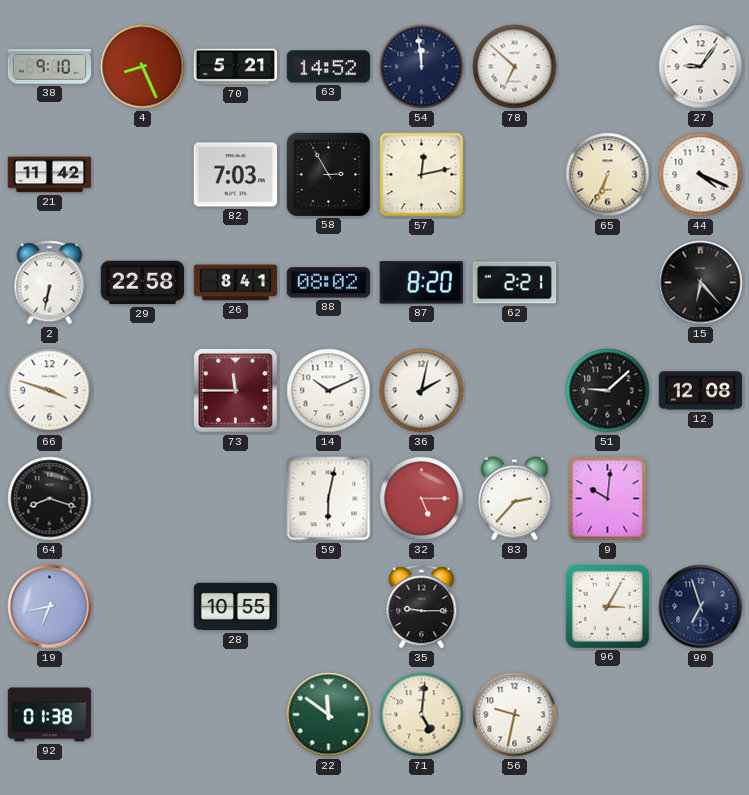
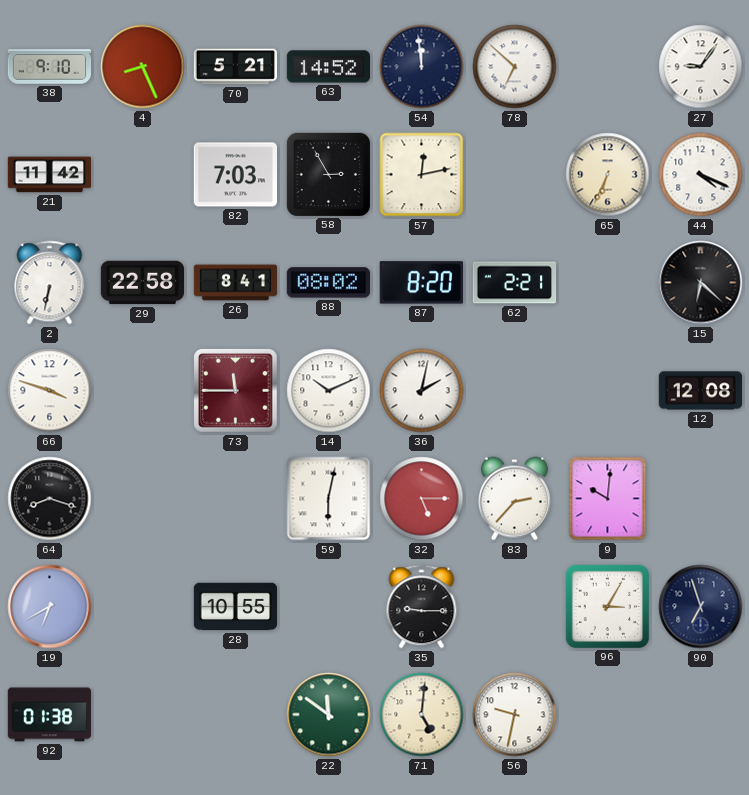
15: 6:23 -> 6:22
51: 9:08 -> none
19: 6:43 -> 6:40
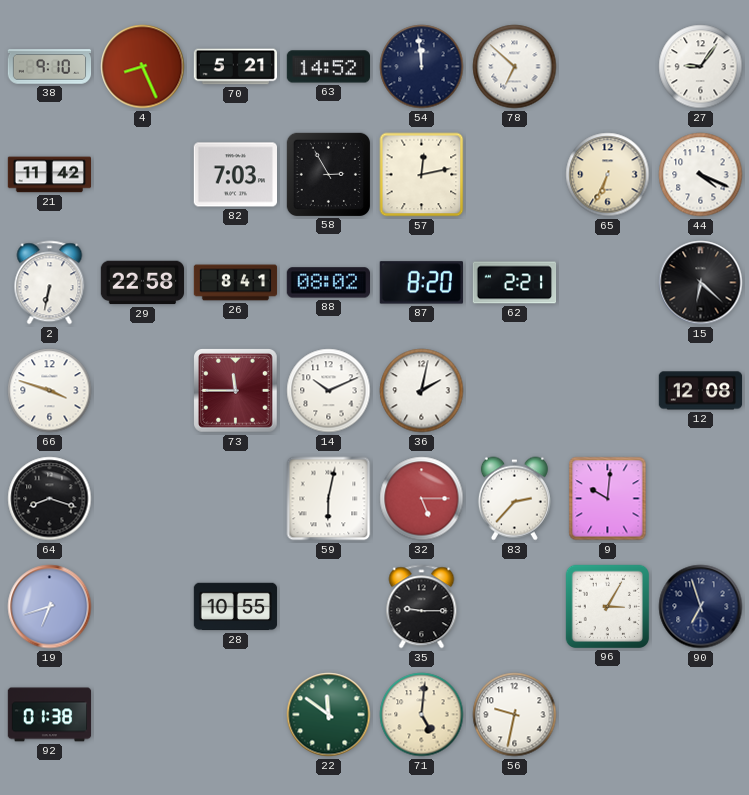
19: 6:40 -> 6:42
